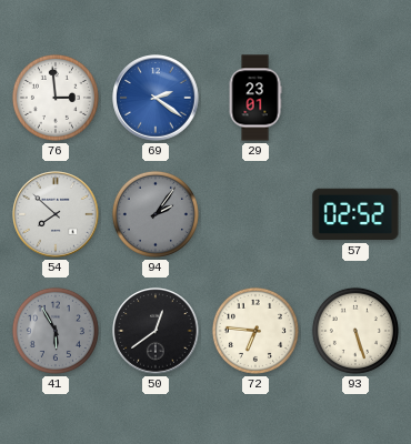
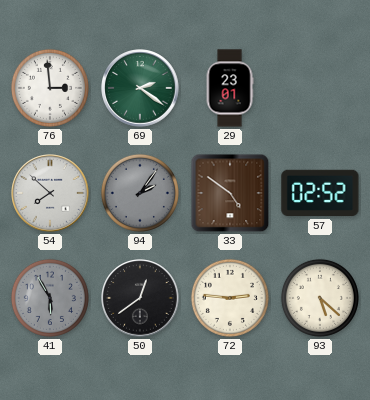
69 dial: blue -> green
33: none -> 4:51
72: 6:46 -> 2:46
93: 5:27 -> 5:22
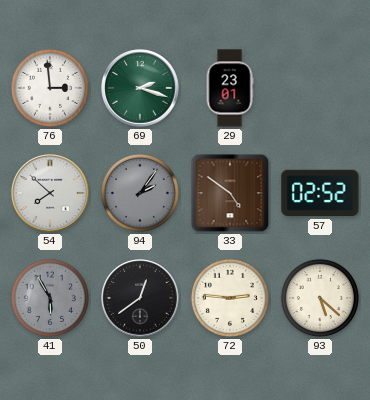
69: 2:21 -> 2:18
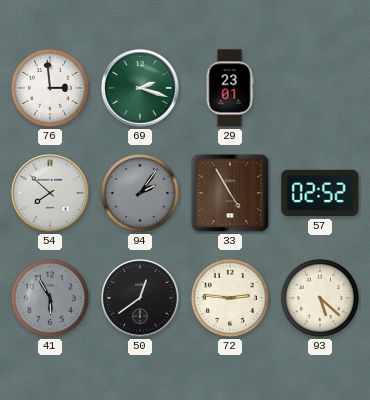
33: 4:51 -> 4:55
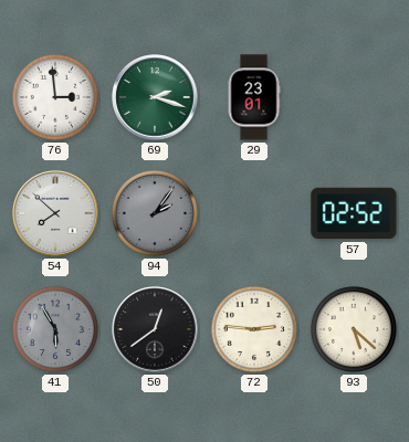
33: 4:55 -> none
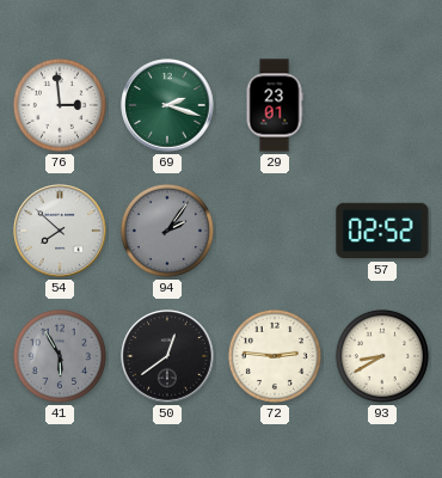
93: 5:22 -> 8:40
